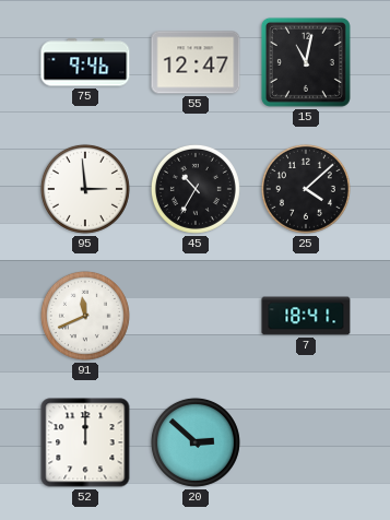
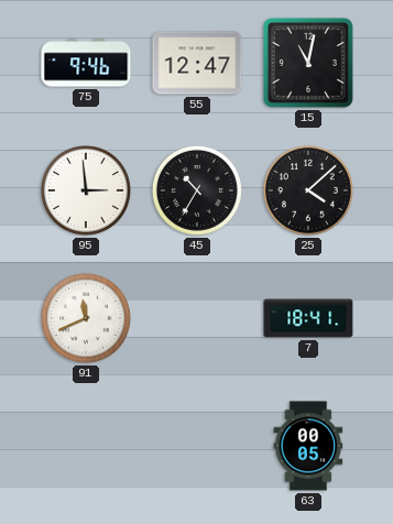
52: 12:00 -> none
20: 2:52 -> none
63: none -> 00:05
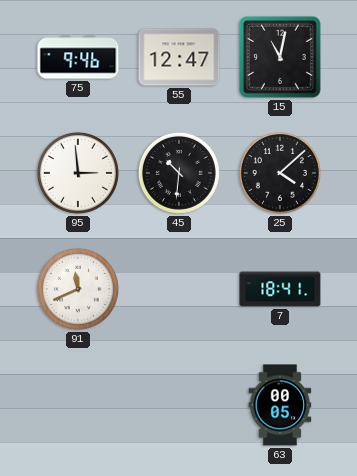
45: 10:35 -> 10:31
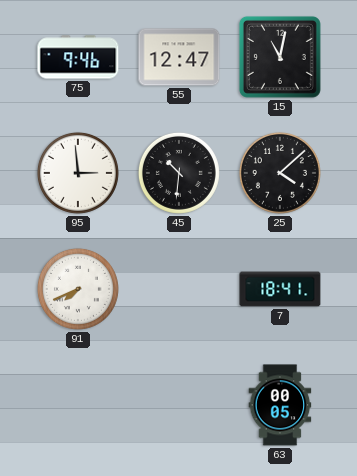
91: 11:41 -> 7:41
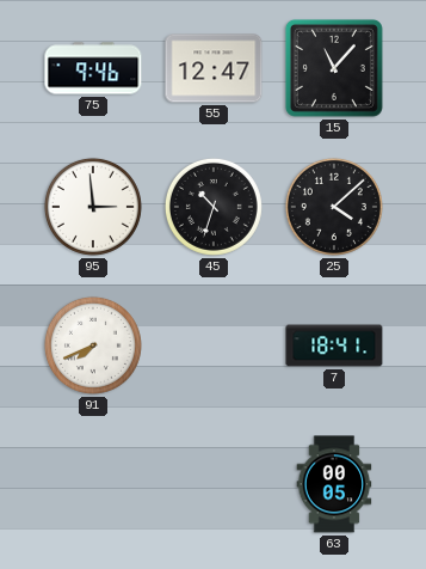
15: 11:02 -> 11:07
45: 10:31 -> 10:33
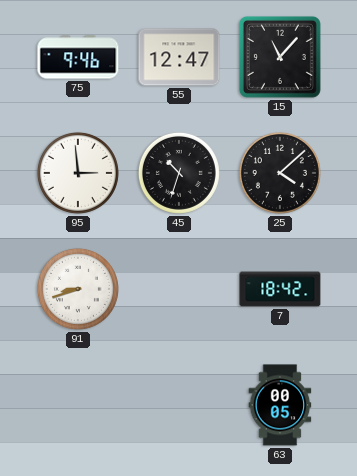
91: 7:41 -> 8:42
7: 18:41 -> 18:42
